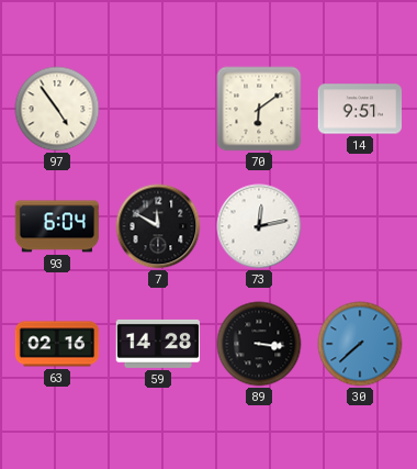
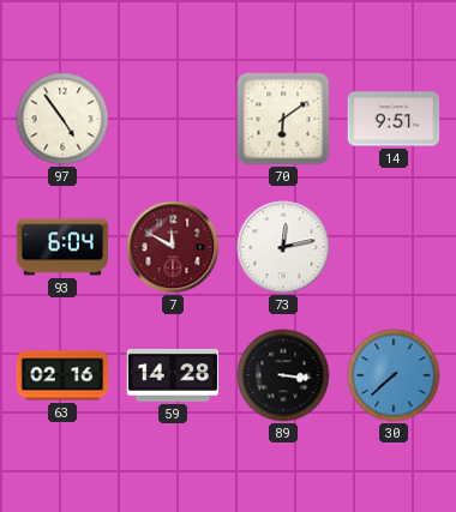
7 dial: black -> burgundy
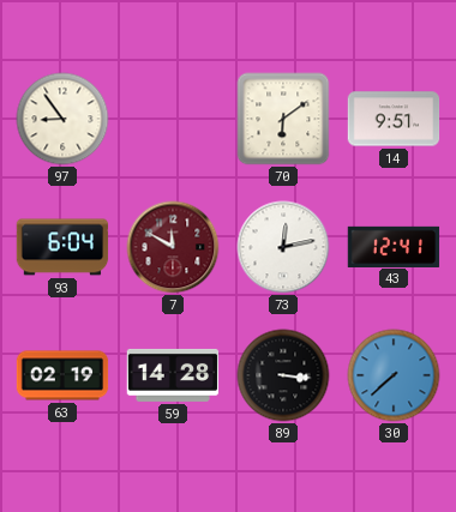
97: 4:54 -> 8:54
43: none -> 12:41
63: 02:16 -> 02:19
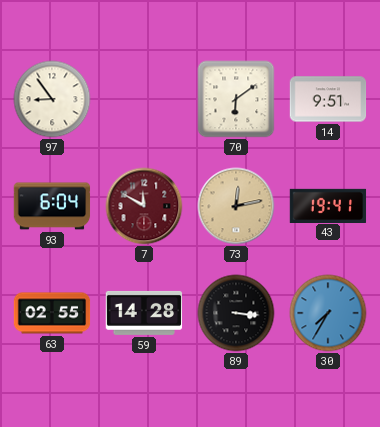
73 dial: white -> champagne
43: 12:41 -> 19:41
63: 02:19 -> 02:55
30: 7:38 -> 7:35
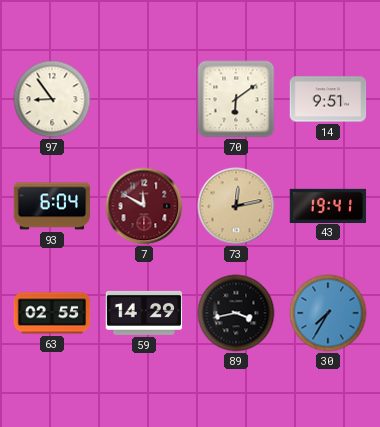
59: 14:28 -> 14:29
89: 3:16 -> 3:43
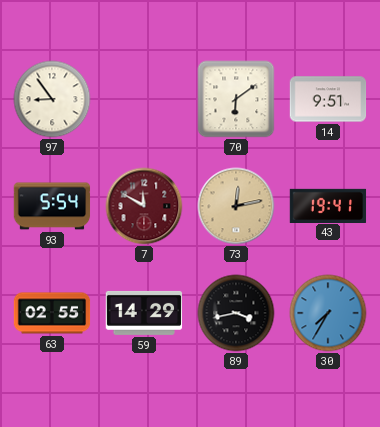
93: 6:04 -> 5:54
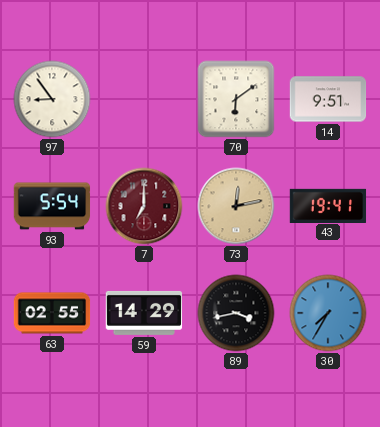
7: 11:50 -> 7:00
